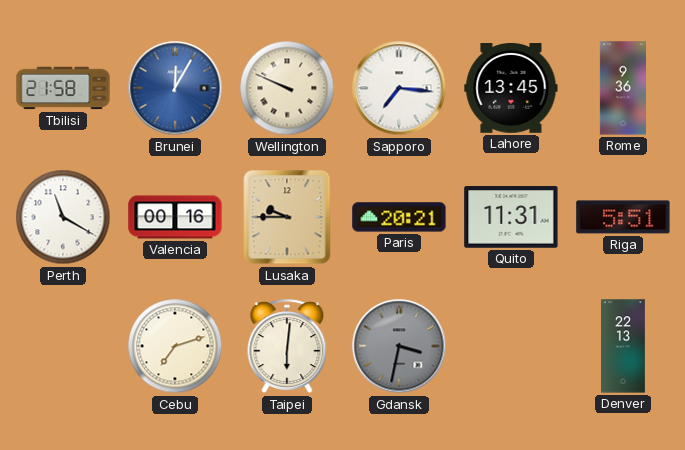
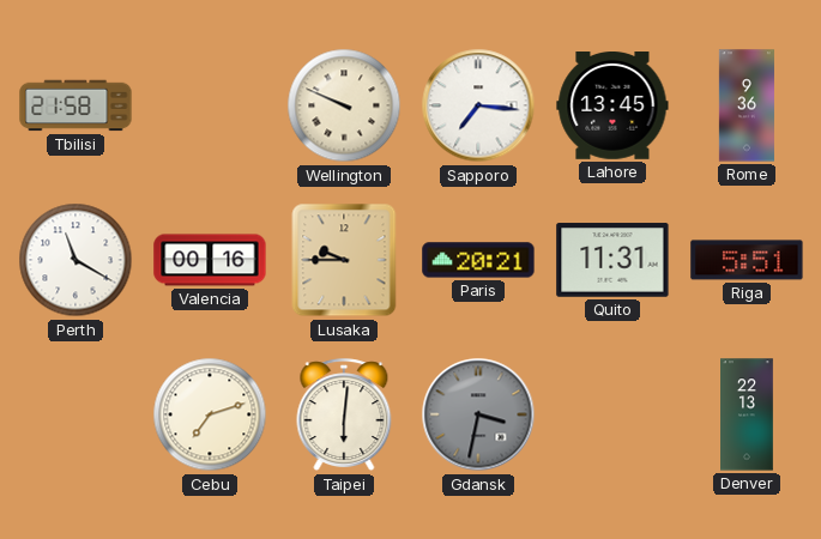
Brunei: 12:05 -> none
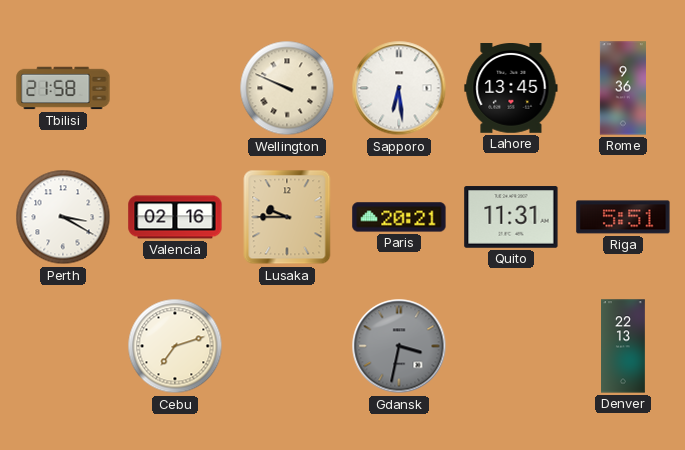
Sapporo: 7:16 -> 6:29
Perth: 11:20 -> 3:20
Valencia: 00:16 -> 02:16
Taipei: 6:01 -> none
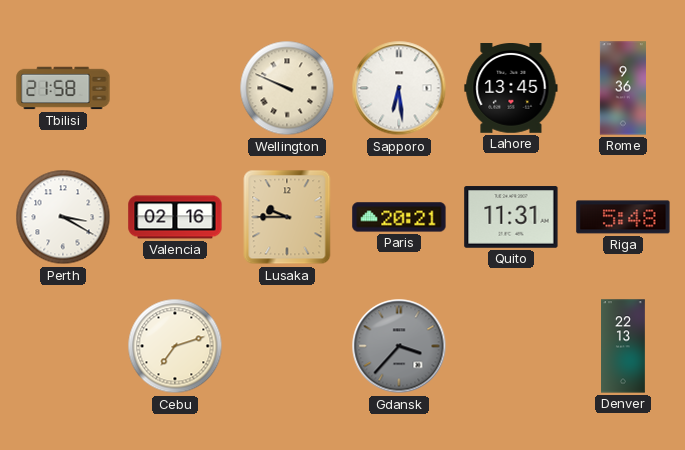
Riga: 5:51 -> 5:48
Gdansk: 3:32 -> 3:37
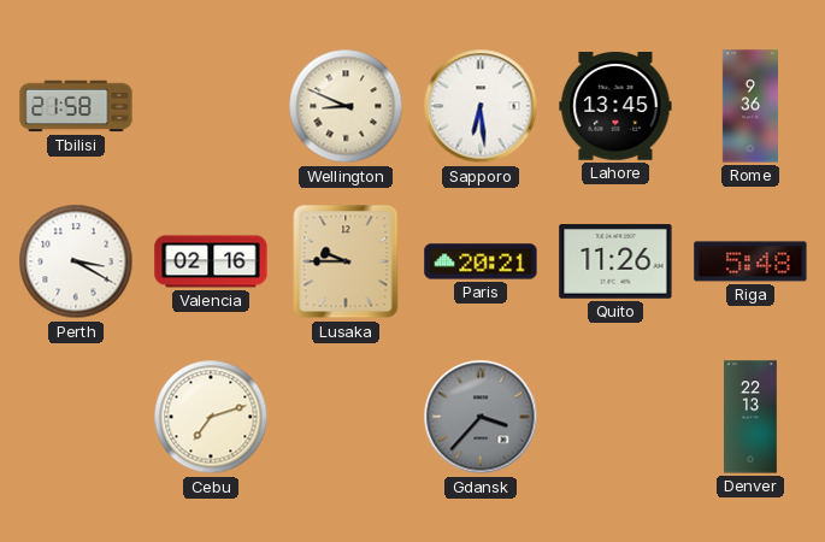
Wellington: 9:49 -> 8:49
Quito: 11:31 -> 11:26
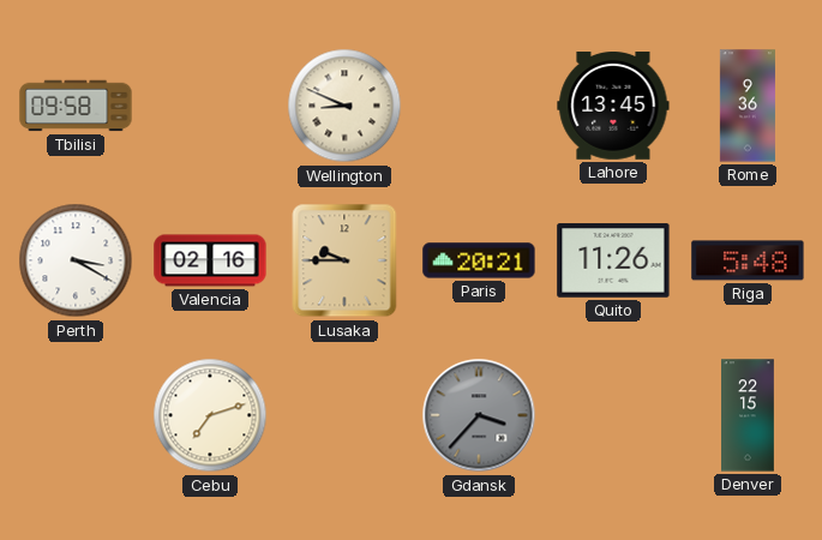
Tbilisi: 21:58 -> 09:58
Sapporo: 6:29 -> none
Denver: 22:13 -> 22:15
